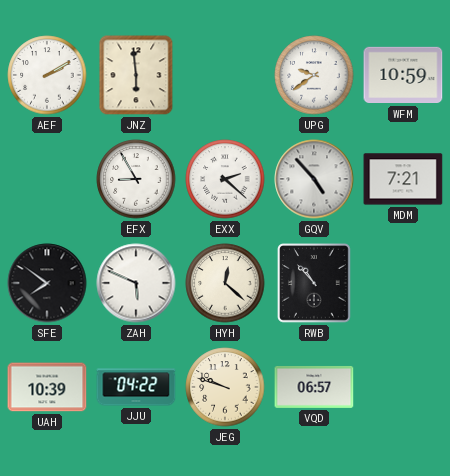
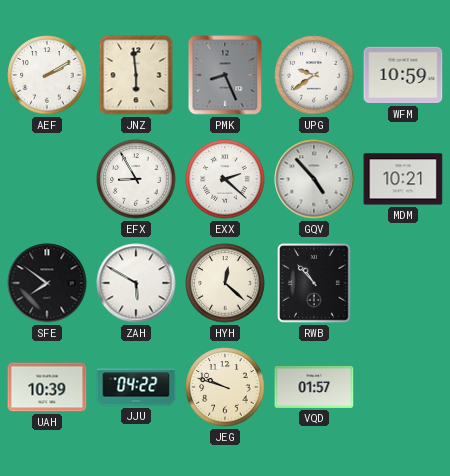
PMK: none -> 8:26
MDM: 7:21 -> 10:21
ZAH: 5:49 -> 5:50
VQD: 06:57 -> 01:57
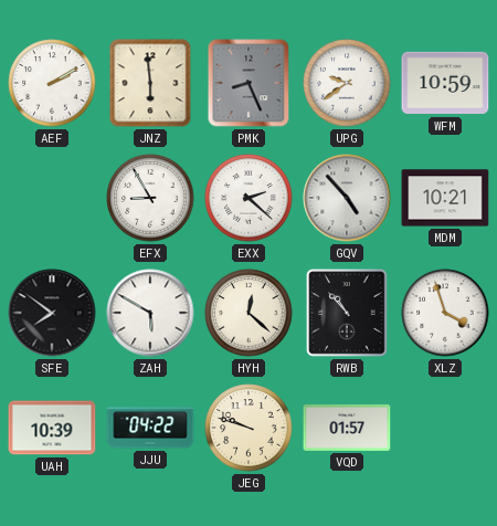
XLZ: none -> 3:57
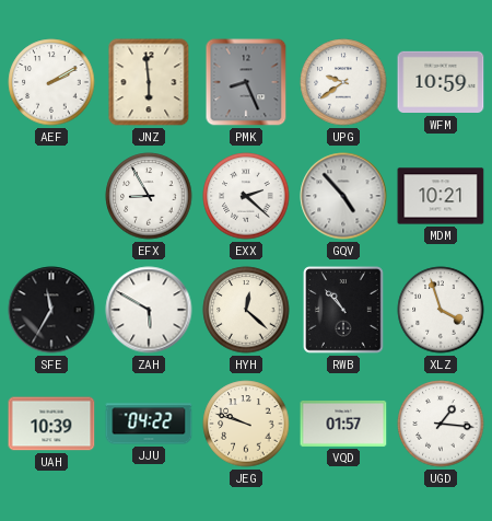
SFE: 7:51 -> 11:35
UGD: none -> 1:16
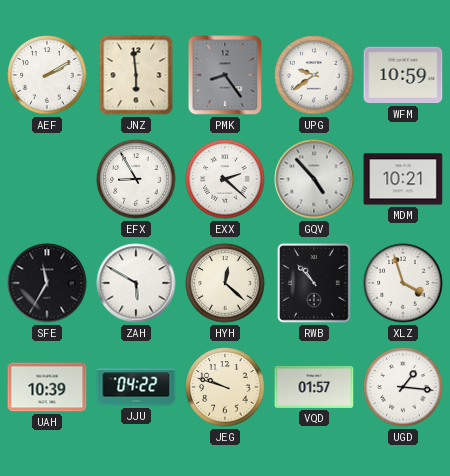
PMK: 8:26 -> 8:24
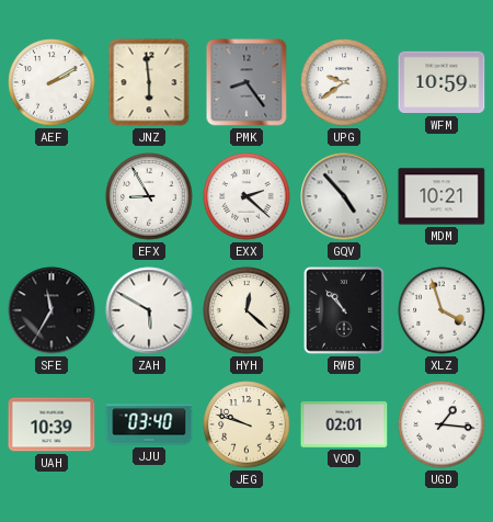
JJU: 04:22 -> 03:40
VQD: 01:57 -> 02:01
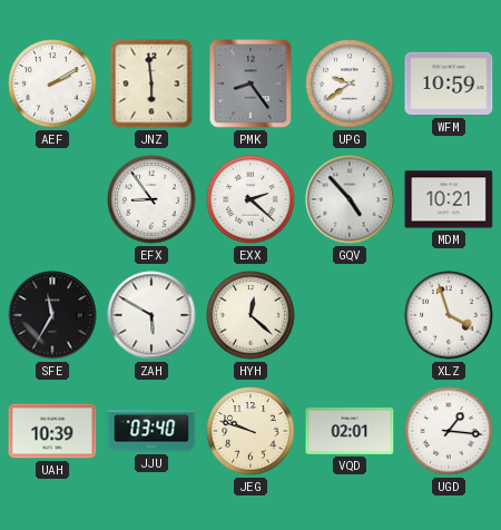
EFX: 8:55 -> 8:54
RWB: 10:53 -> none
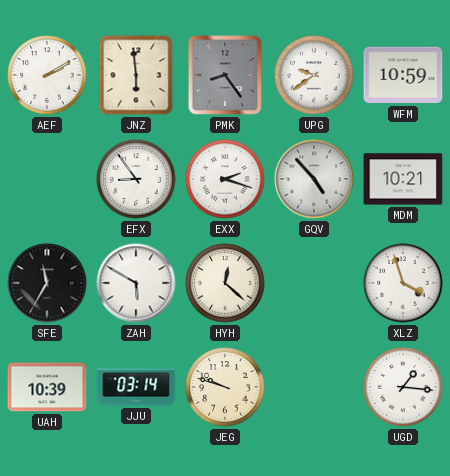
EXX: 2:22 -> 2:18
JJU: 03:40 -> 03:14
VQD: 02:01 -> none
